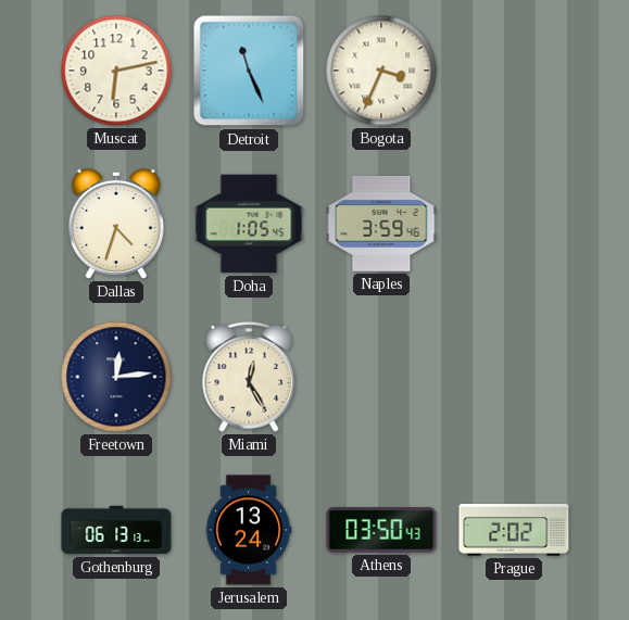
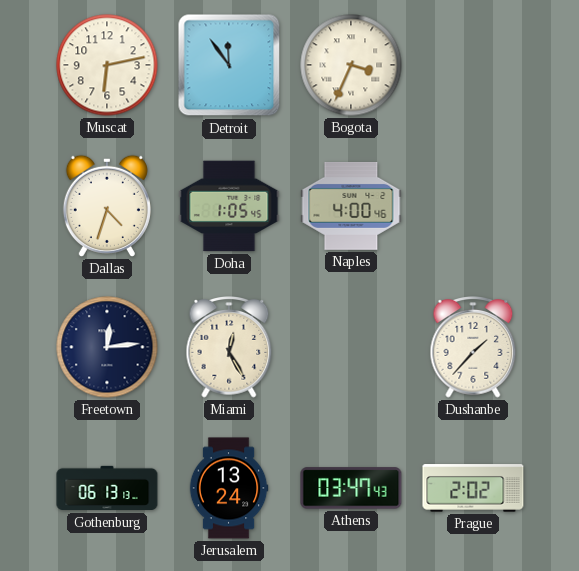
Detroit: 11:26 -> 11:54
Naples: 3:59 -> 4:00
Dushanbe: none -> 1:37
Athens: 03:50 -> 03:47
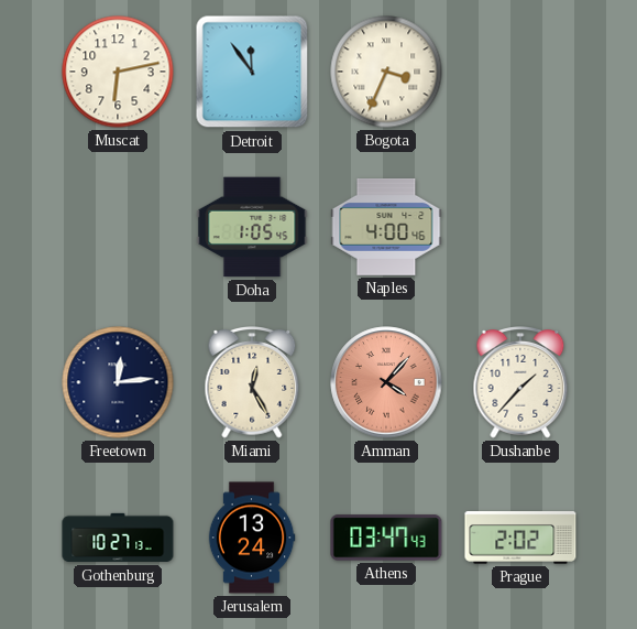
Dallas: 4:33 -> none
Amman: none -> 4:07
Gothenburg: 06:13 -> 10:27
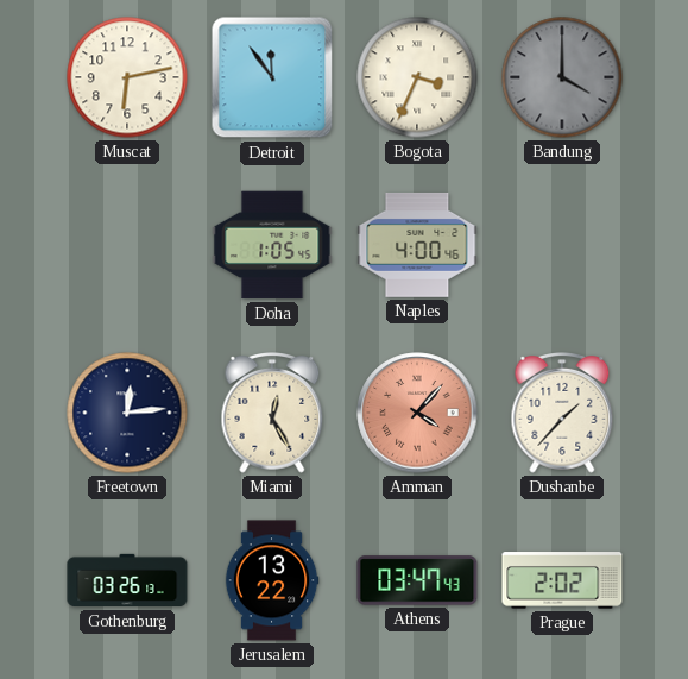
Bandung: none -> 4:00
Gothenburg: 10:27 -> 03:26
Jerusalem: 13:24 -> 13:22
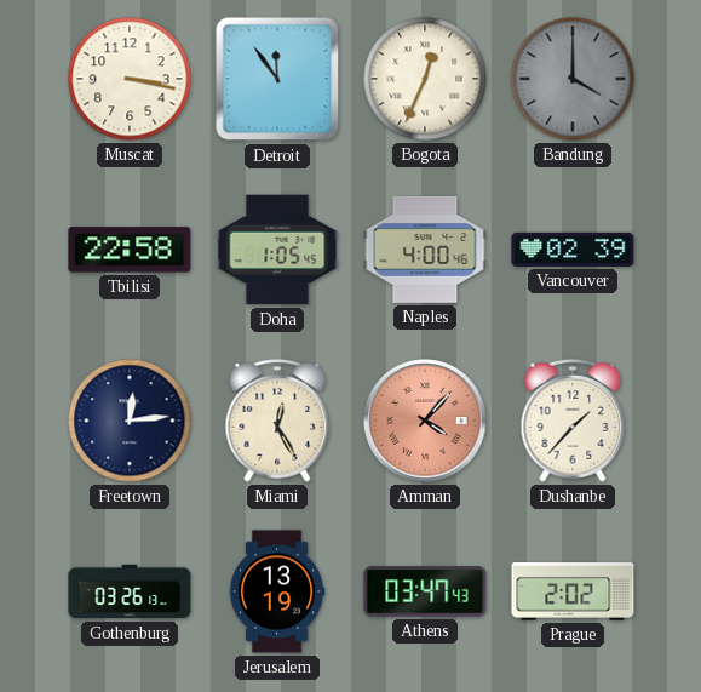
Muscat: 6:13 -> 3:17
Bogota: 3:34 -> 12:34
Tbilisi: none -> 22:58
Vancouver: none -> 02:39
Jerusalem: 13:22 -> 13:19
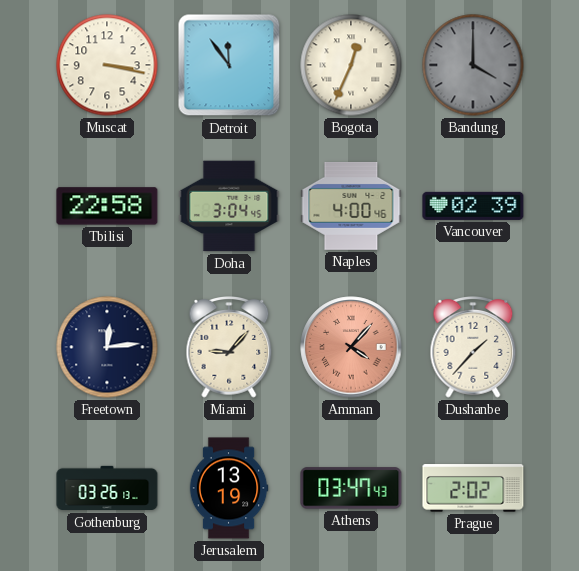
Doha: 1:05 -> 3:04
Miami: 12:25 -> 9:07
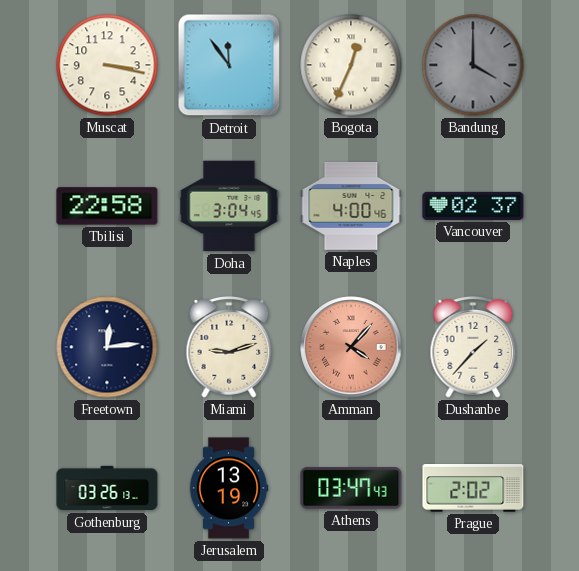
Vancouver: 02:39 -> 02:37
Miami: 9:07 -> 9:12
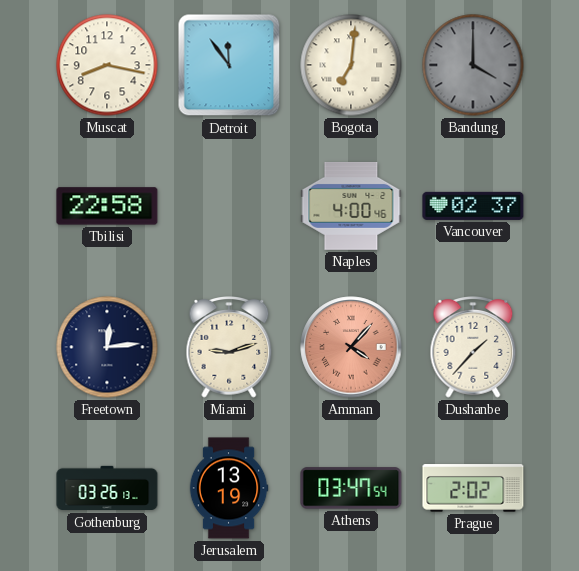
Muscat: 3:17 -> 8:17
Bogota: 12:34 -> 7:01
Doha: 3:04 -> none
Athens: 03:47:43 -> 03:47:54
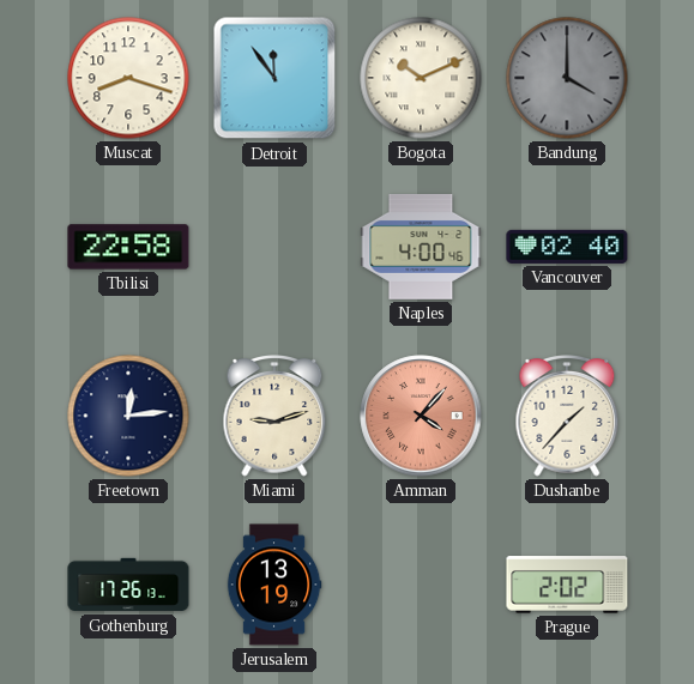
Muscat: 8:17 -> 8:18
Bogota: 7:01 -> 10:11
Vancouver: 02:37 -> 02:40
Gothenburg: 03:26 -> 17:26
Athens: 03:47 -> none
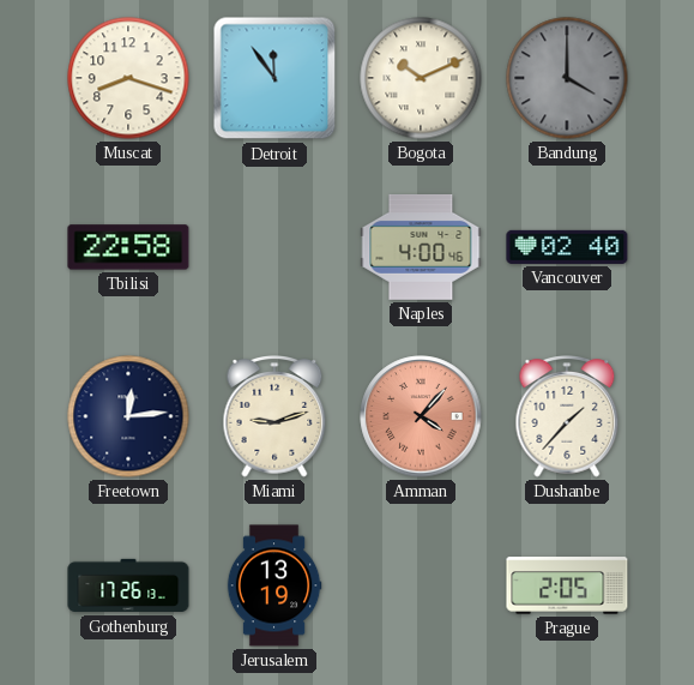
Prague: 2:02 -> 2:05
